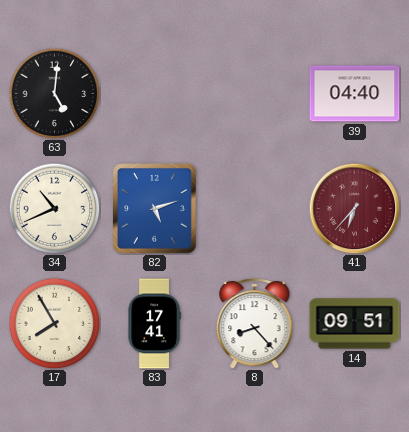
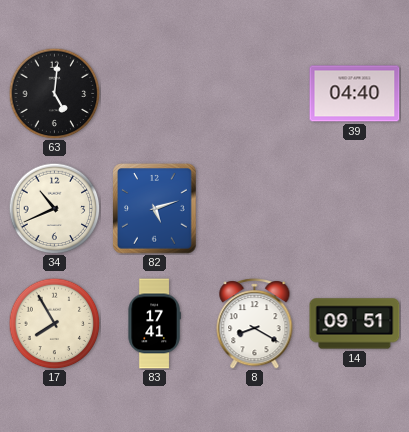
41: 6:37 -> none
8: 8:23 -> 8:20
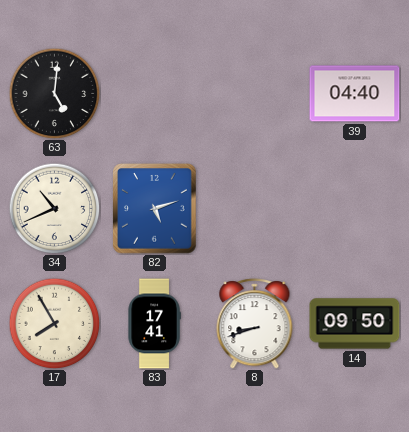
8: 8:20 -> 8:42
14: 09:51 -> 09:50
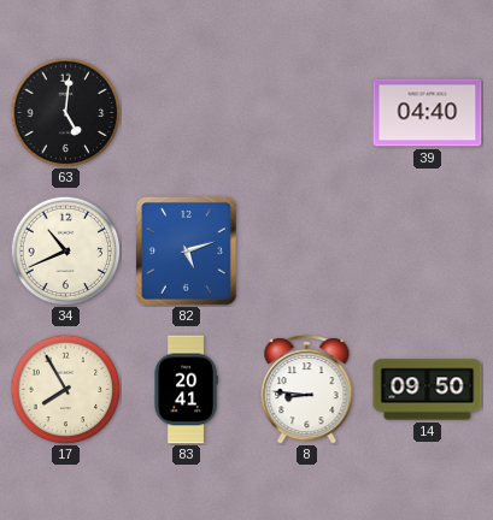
83: 17:41 -> 20:41
8: 8:42 -> 8:46
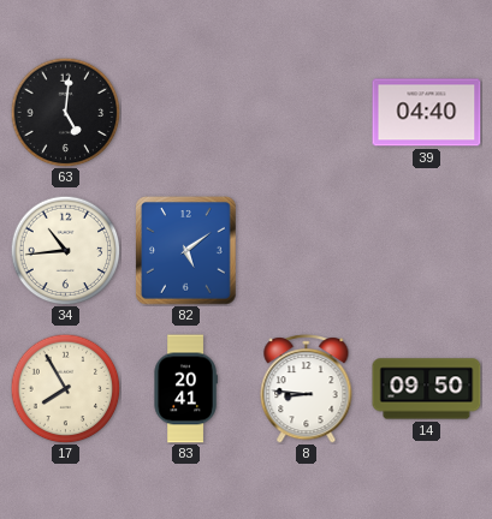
34: 10:41 -> 10:44
82: 5:12 -> 5:09
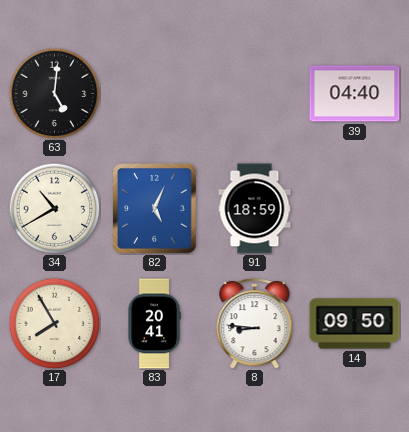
34: 10:44 -> 10:40
82: 5:09 -> 5:04
91: none -> 18:59
